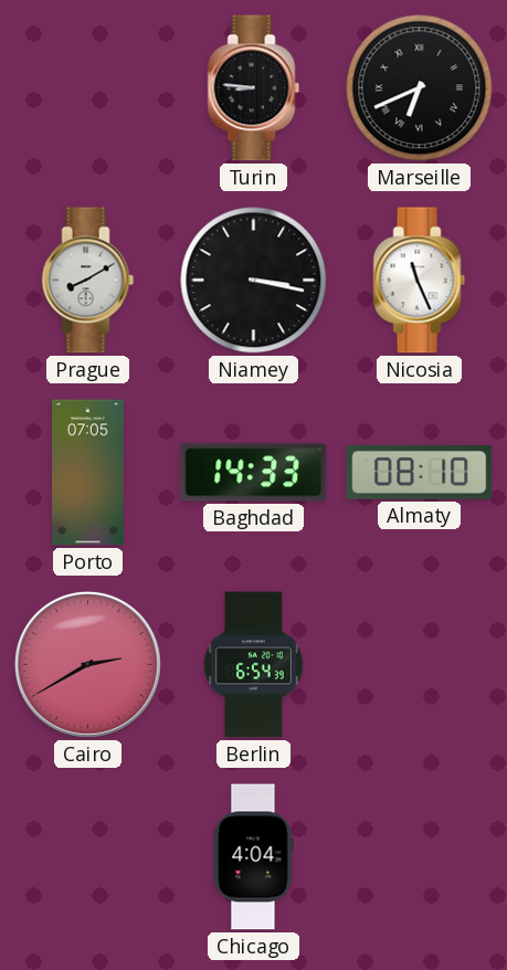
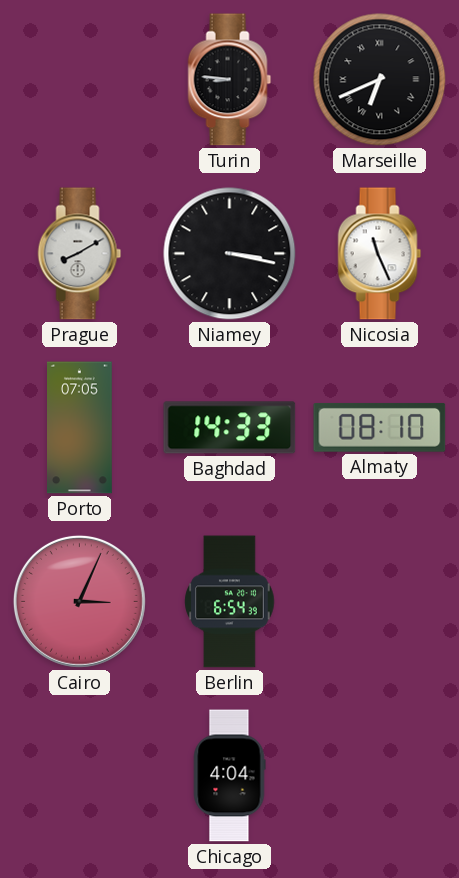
Cairo: 2:40 -> 3:04
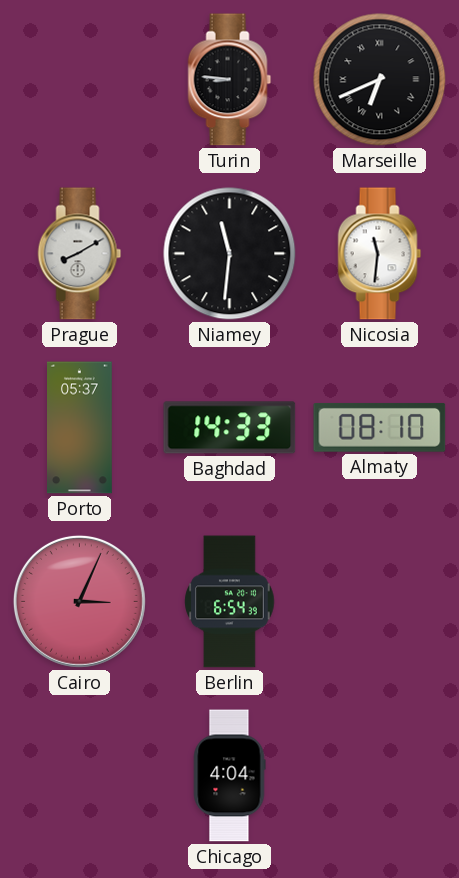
Niamey: 3:17 -> 11:31
Nicosia: 11:26 -> 11:31
Porto: 07:05 -> 05:37
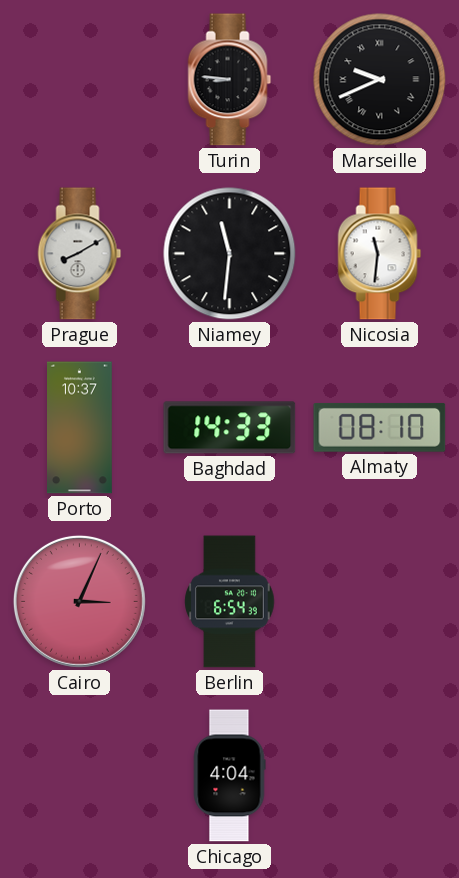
Marseille: 6:41 -> 9:41
Porto: 05:37 -> 10:37
